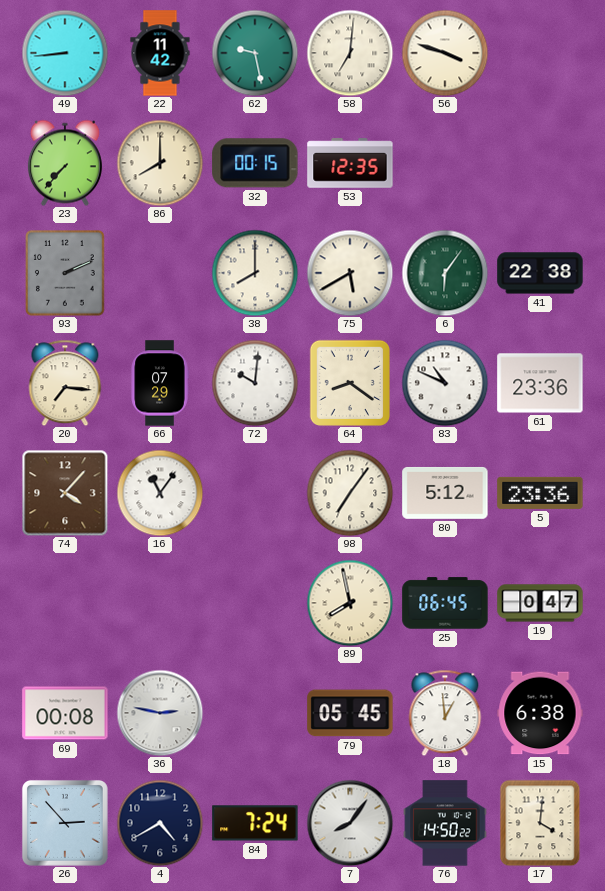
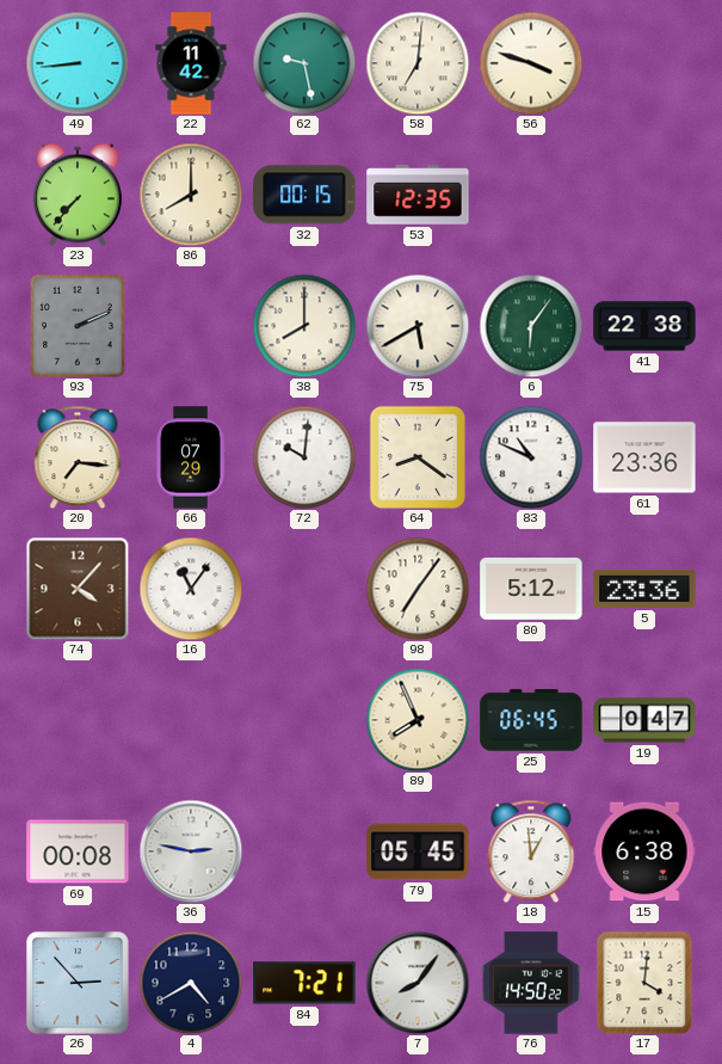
89: 7:58 -> 7:56
84: 7:24 -> 7:21
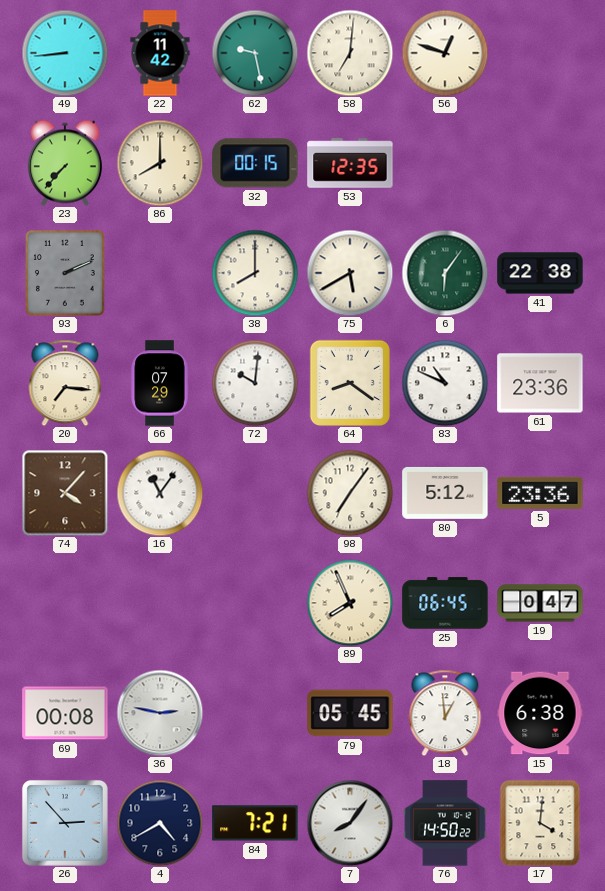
56: 3:48 -> 12:48
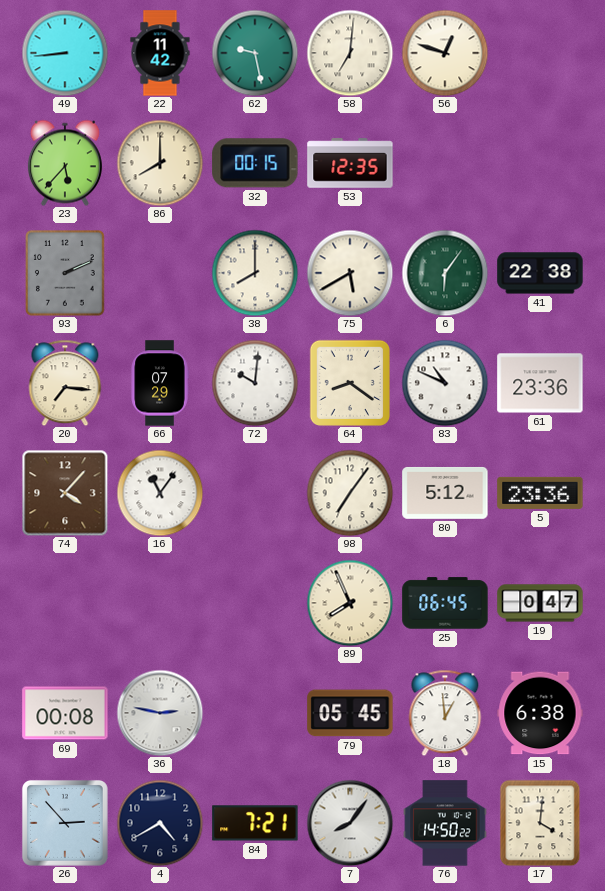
23: 7:37 -> 5:37
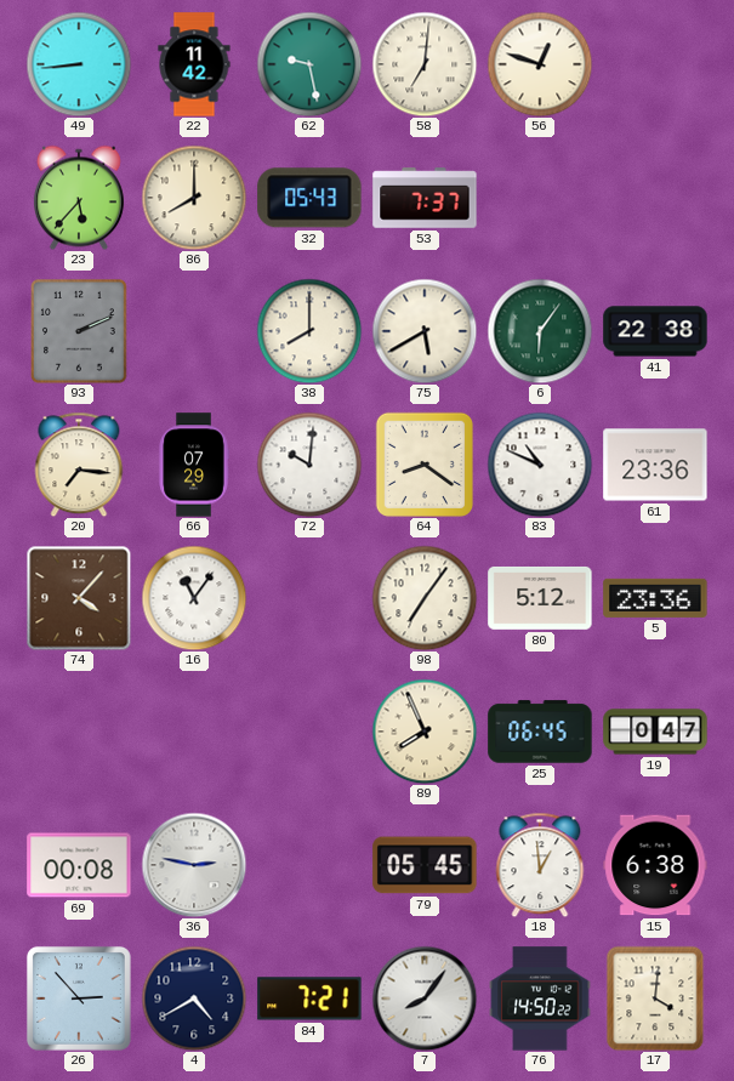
32: 00:15 -> 05:43
53: 12:35 -> 7:37
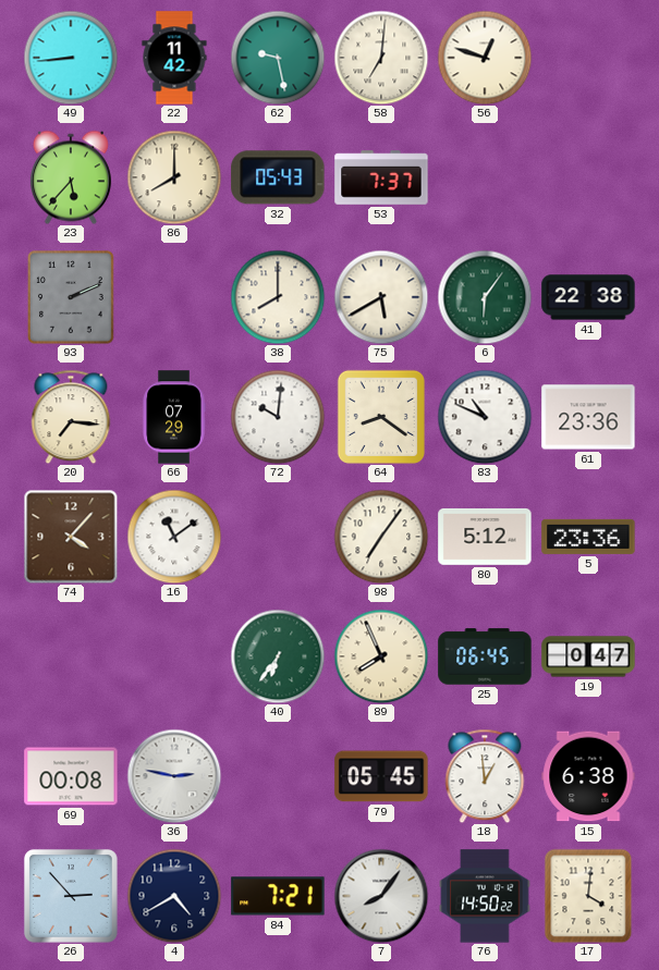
16: 11:06 -> 11:09
40: none -> 6:36
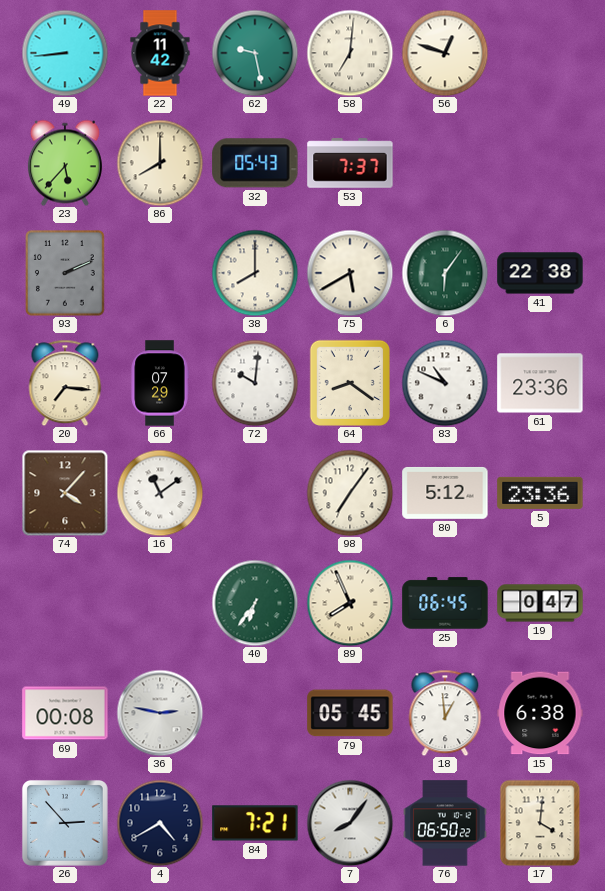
76: 14:50 -> 06:50
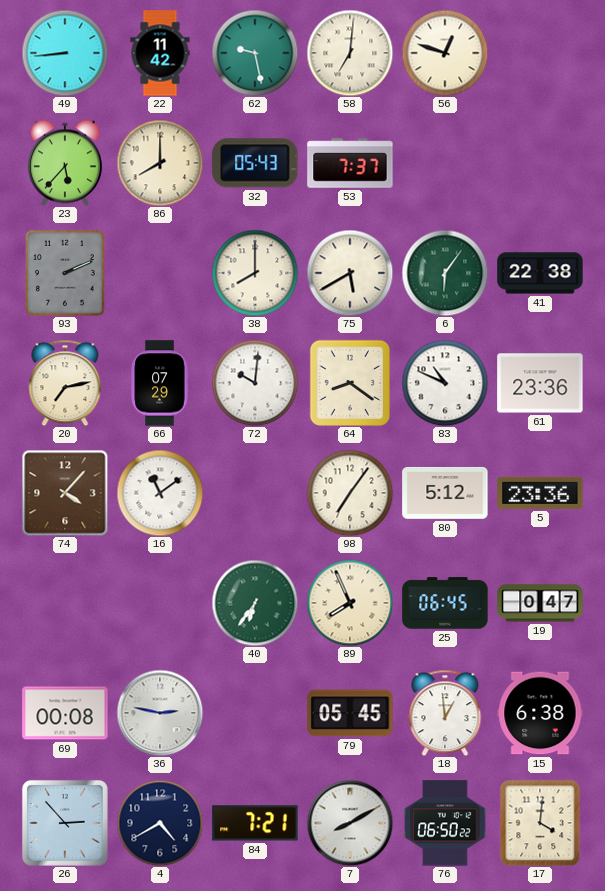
20: 7:16 -> 7:13
7: 8:06 -> 8:10
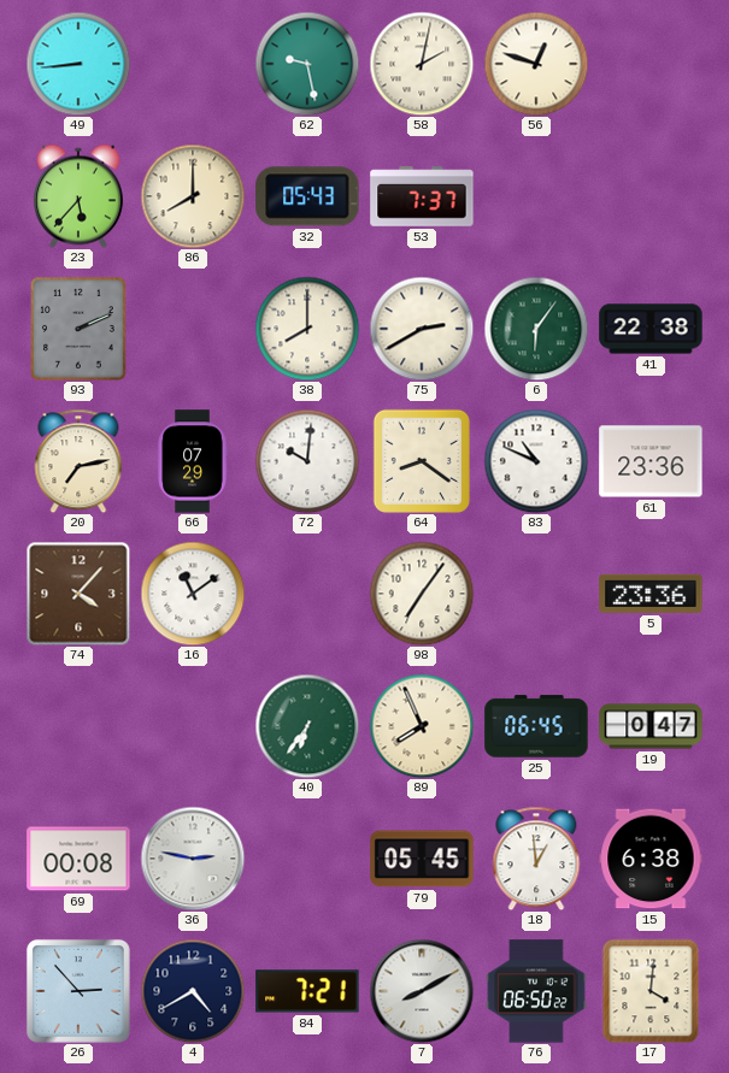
22: 11:42 -> none
58: 7:01 -> 2:02
75: 5:40 -> 2:40
80: 5:12 -> none
